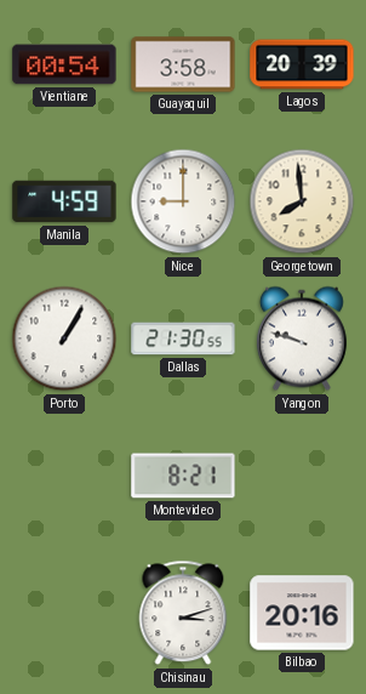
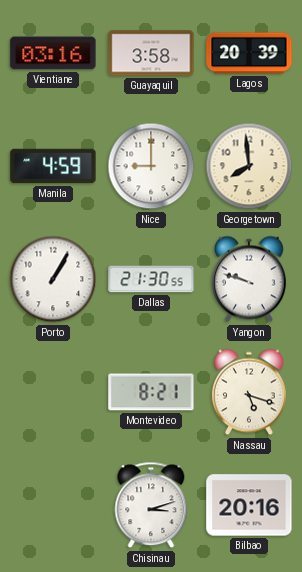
Vientiane: 00:54 -> 03:16
Nassau: none -> 5:18
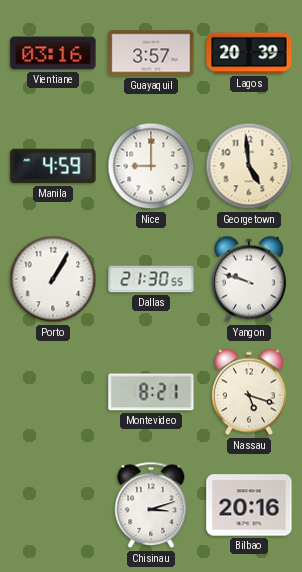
Guayaquil: 3:58 -> 3:57
Georgetown: 7:59 -> 4:59
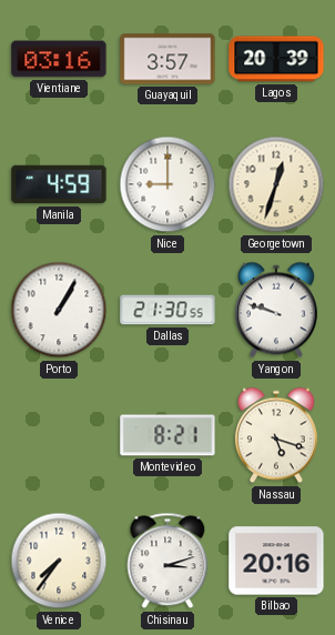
Georgetown: 4:59 -> 12:33
Venice: none -> 7:36
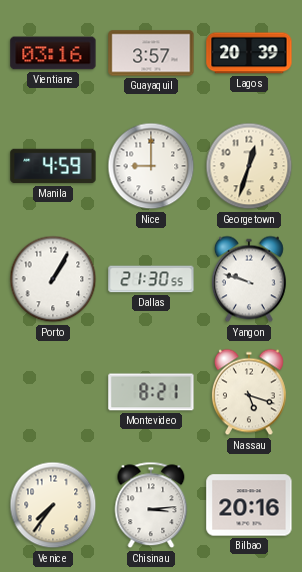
Chisinau: 3:12 -> 3:14
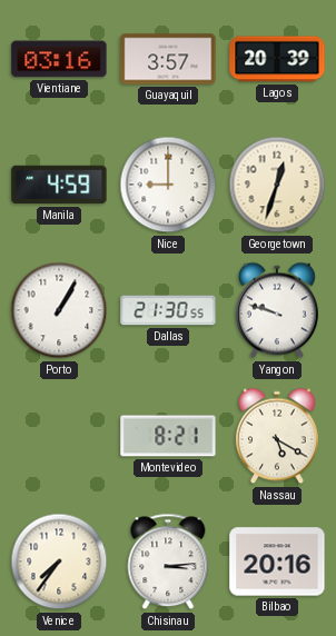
Nassau: 5:18 -> 5:20
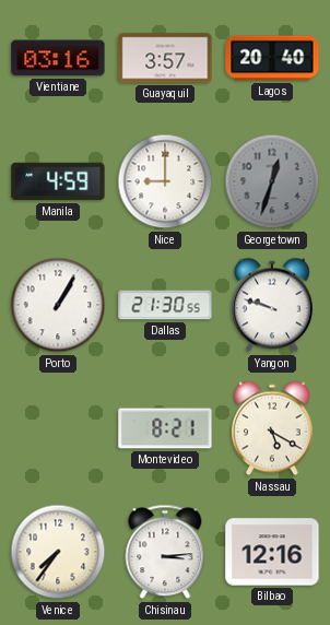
Lagos: 20:39 -> 20:40
Georgetown dial: cream -> grey
Bilbao: 20:16 -> 12:16
